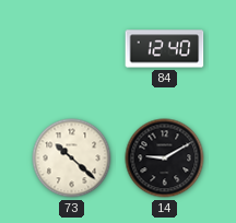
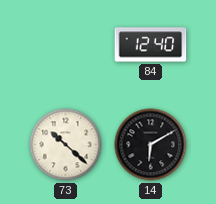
14: 9:10 -> 6:10
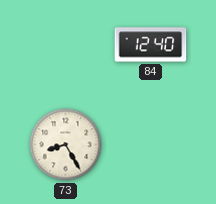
73: 10:22 -> 8:25
14: 6:10 -> none
